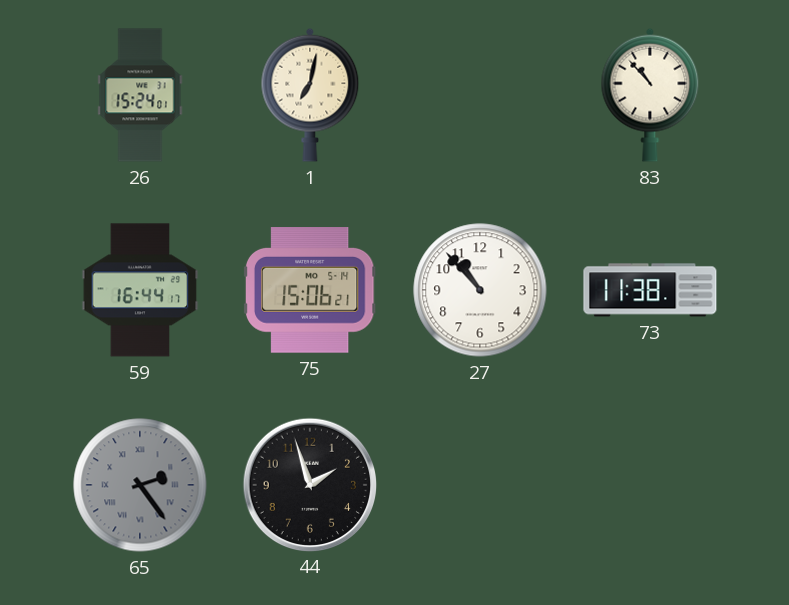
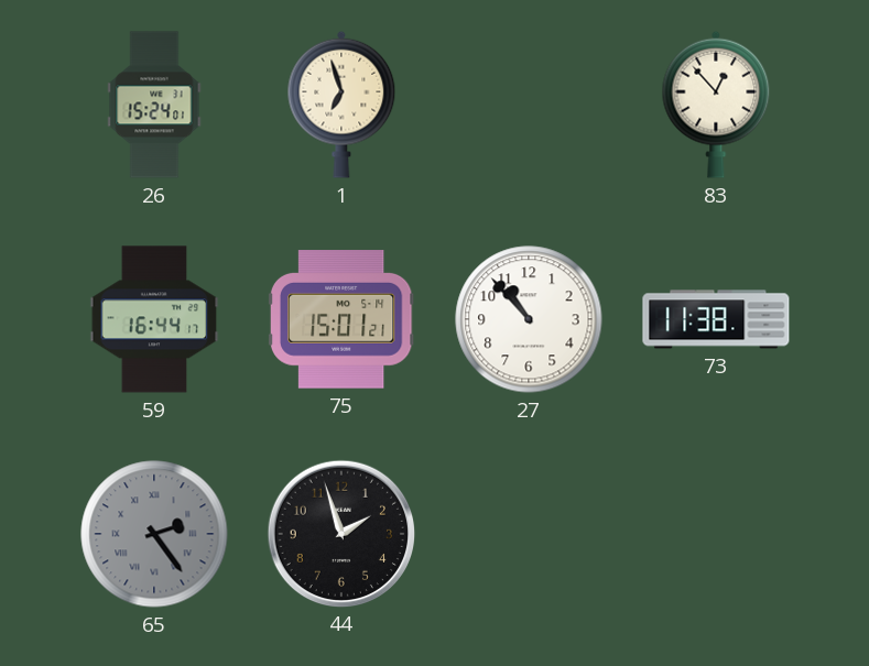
1: 7:02 -> 6:57
83: 10:53 -> 12:53
75: 15:06 -> 15:01
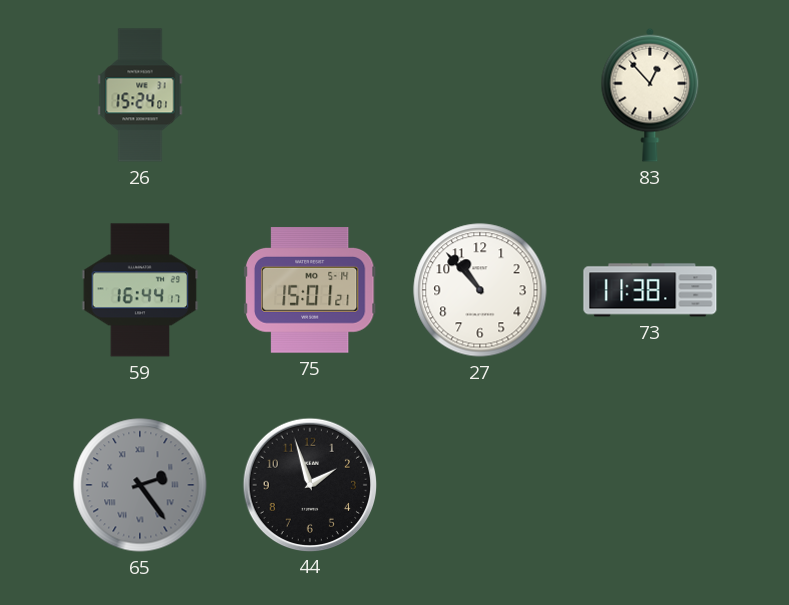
1: 6:57 -> none
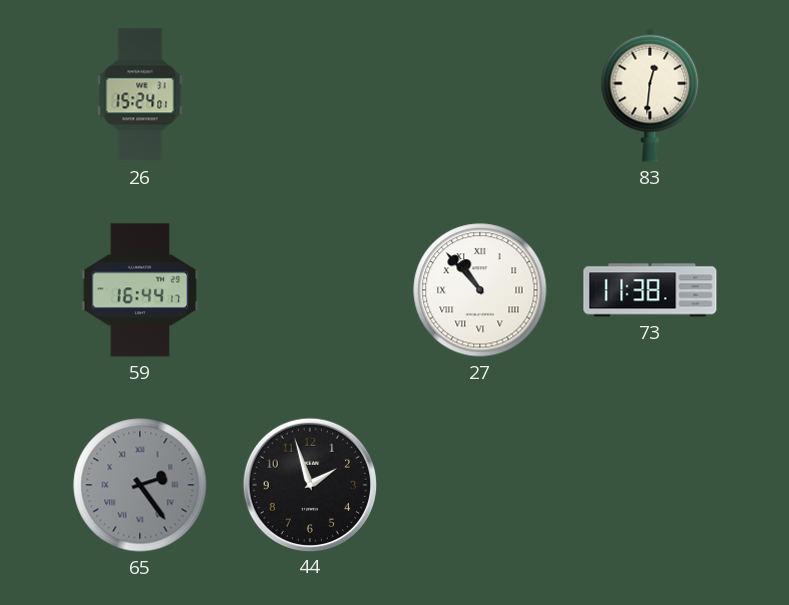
83: 12:53 -> 12:31
75: 15:01 -> none
27 numerals: Arabic -> Roman
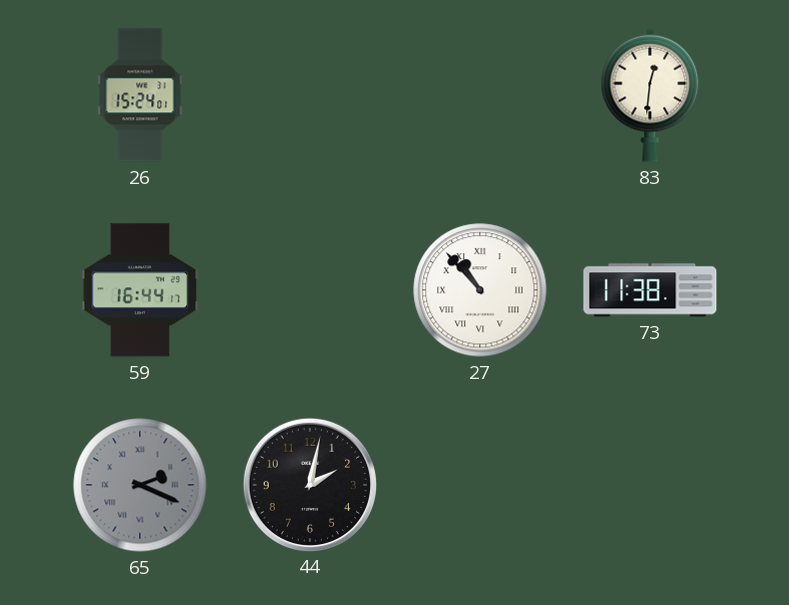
65: 2:24 -> 2:19
44: 1:57 -> 2:02
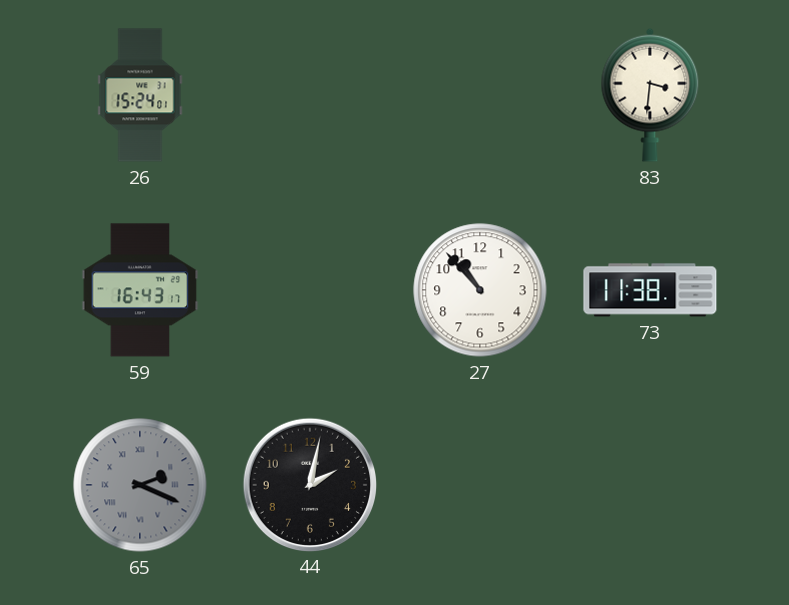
83: 12:31 -> 3:31
59: 16:44 -> 16:43
27 numerals: Roman -> Arabic
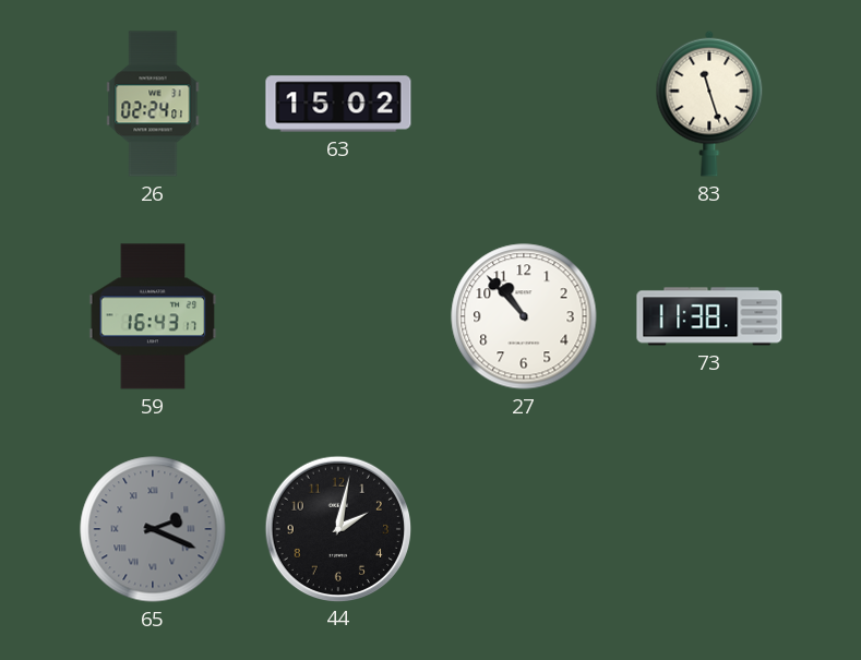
26: 15:24 -> 02:24
63: none -> 15:02
83: 3:31 -> 11:27
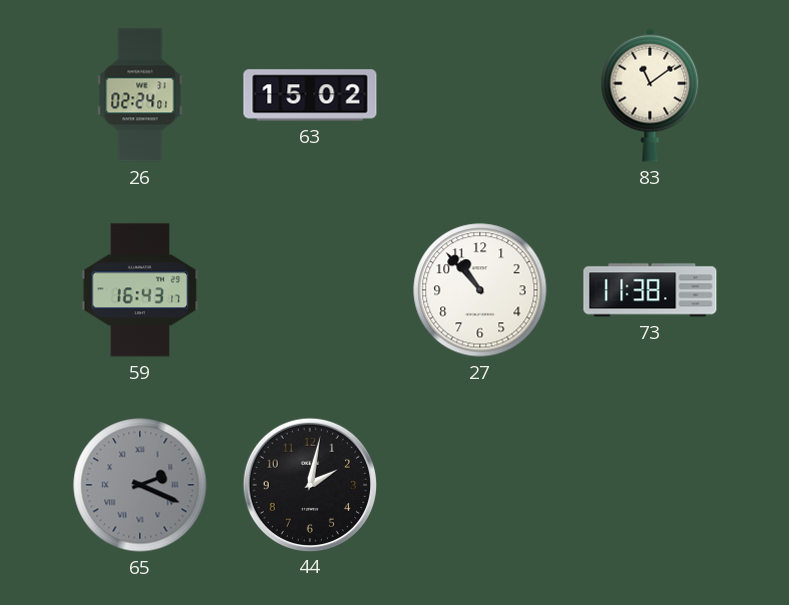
83: 11:27 -> 11:09
